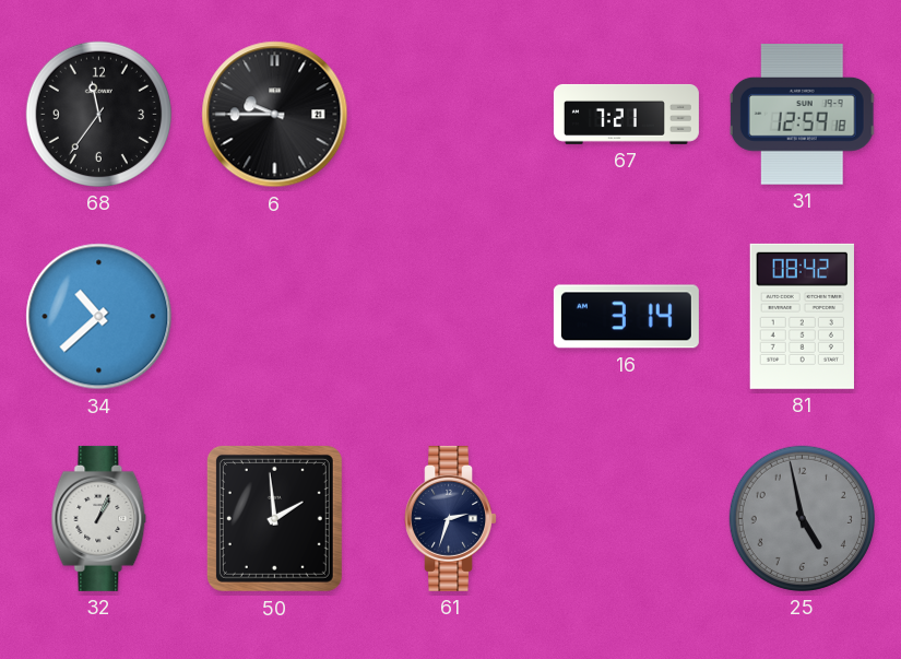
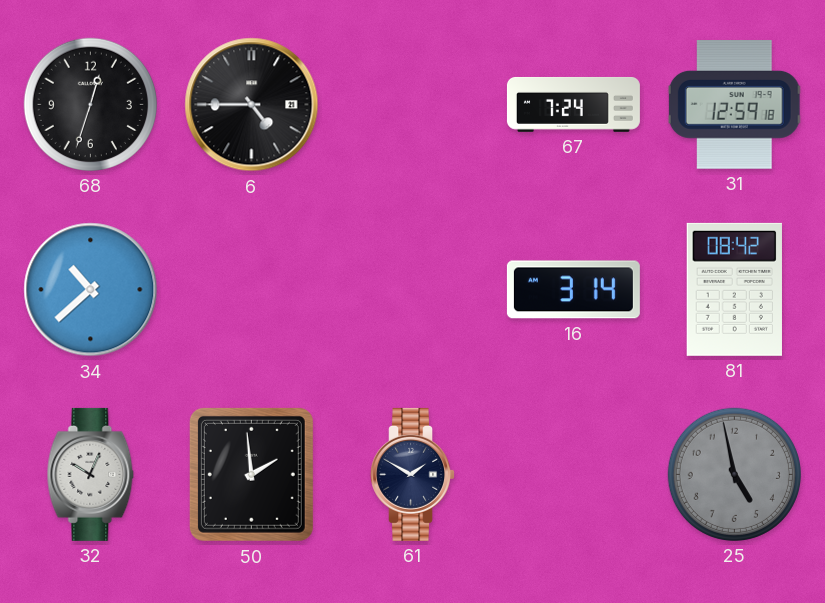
68: 11:36 -> 12:33
6: 9:45 -> 4:45
67: 7:21 -> 7:24
32: 1:04 -> 10:04
61: 2:33 -> 1:50
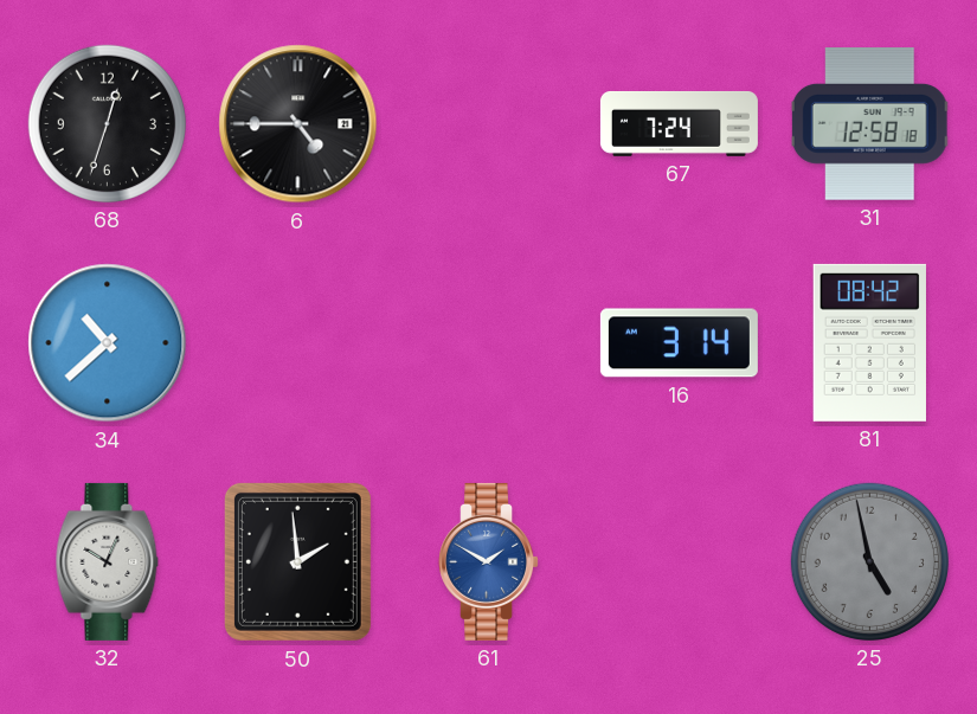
31: 12:59 -> 12:58
61 dial: navy -> blue
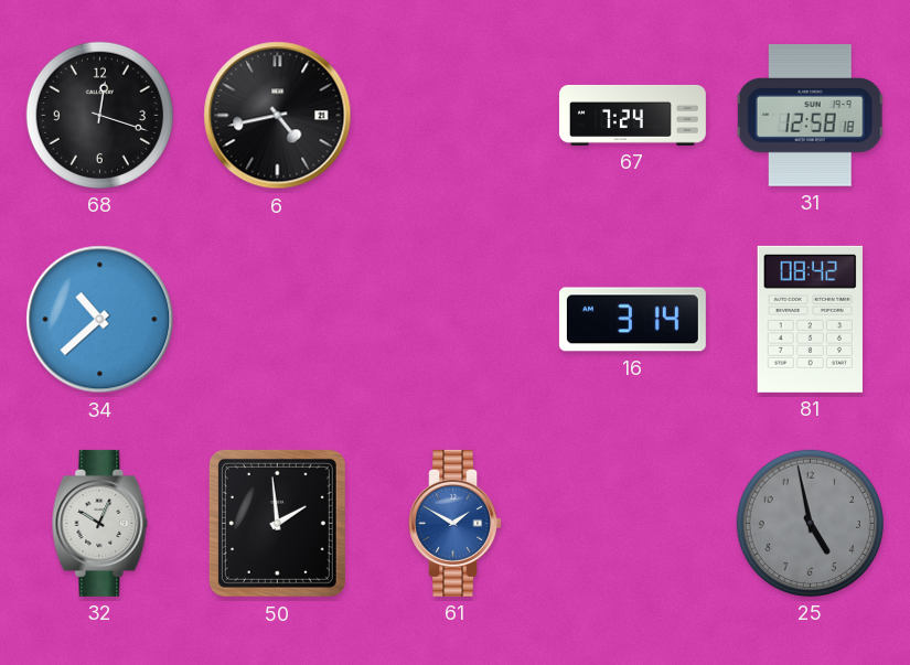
68: 12:33 -> 12:18
6: 4:45 -> 4:43
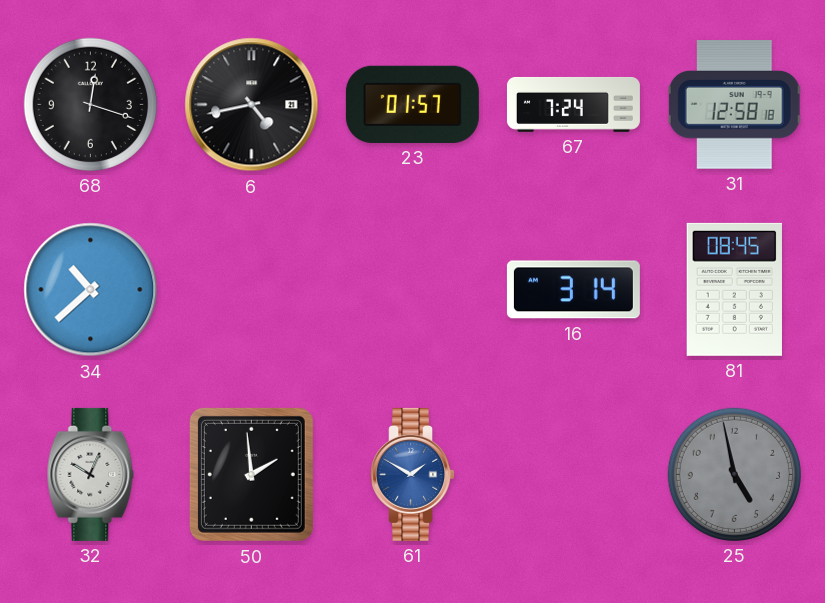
23: none -> 01:57
81: 08:42 -> 08:45
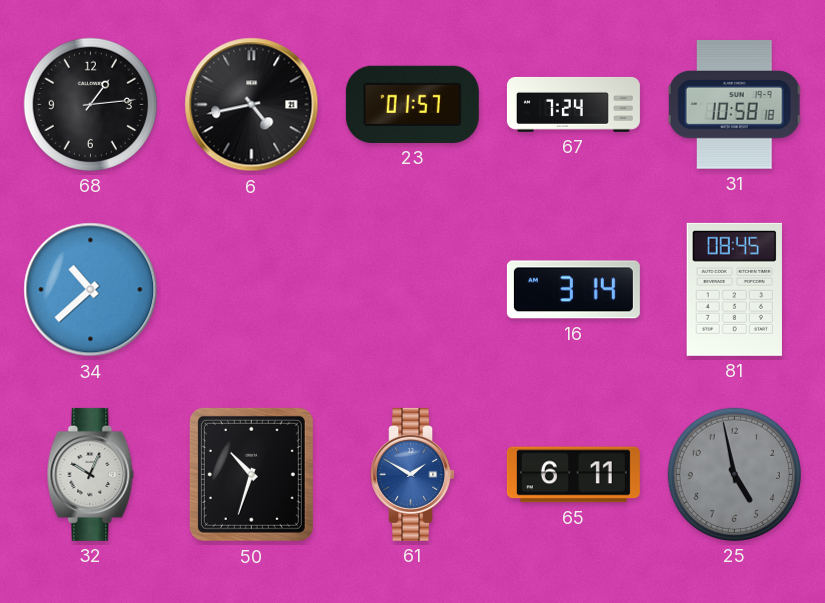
68: 12:18 -> 1:14
31: 12:58 -> 10:58
50: 1:59 -> 10:33
65: none -> 6:11
